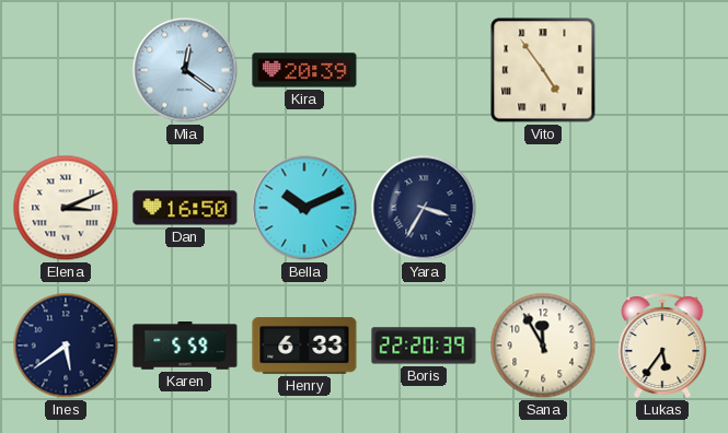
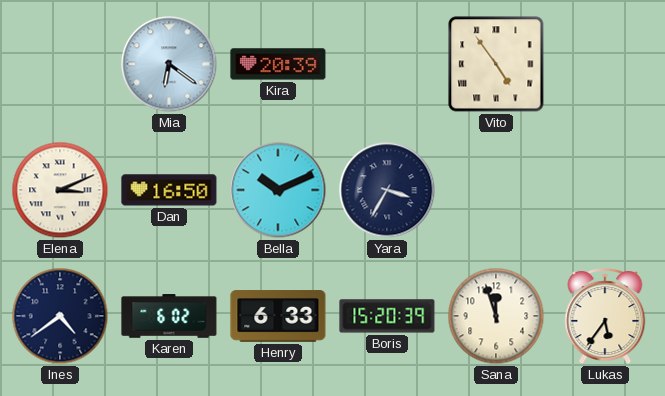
Mia: 12:21 -> 6:21
Ines: 5:39 -> 4:39
Karen: 5:59 -> 6:02
Boris: 22:20 -> 15:20
Sana: 11:55 -> 11:57
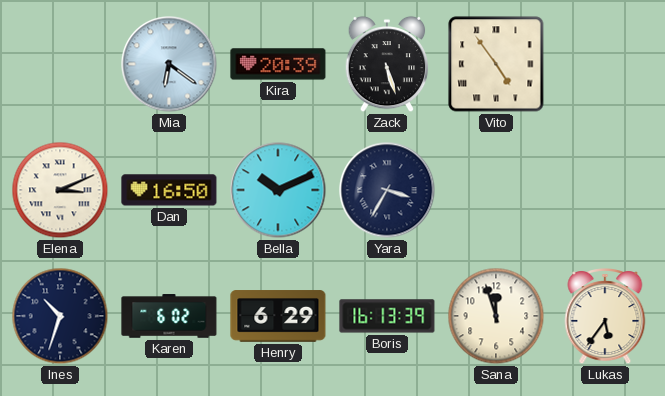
Zack: none -> 5:27
Ines: 4:39 -> 10:33
Henry: 6:33 -> 6:29
Boris: 15:20 -> 16:13
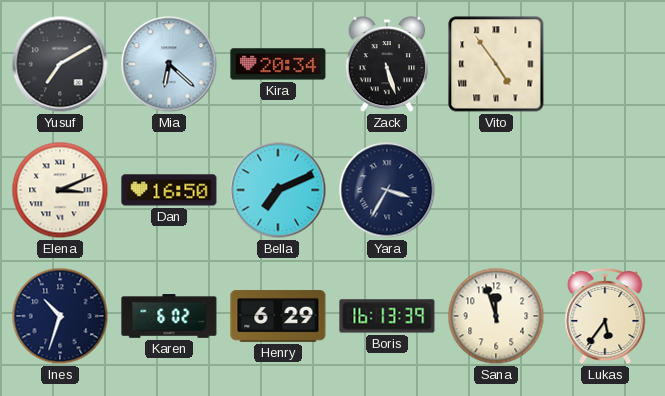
Yusuf: none -> 7:10
Mia: 6:21 -> 6:22
Kira: 20:39 -> 20:34
Bella: 10:11 -> 7:11
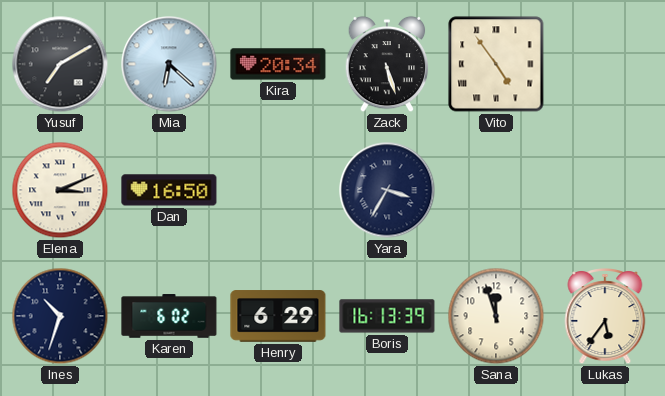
Bella: 7:11 -> none
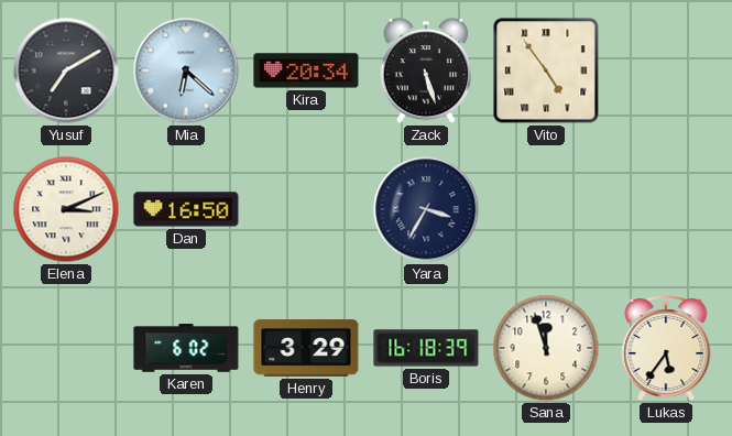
Ines: 10:33 -> none
Henry: 6:29 -> 3:29
Boris: 16:13 -> 16:18
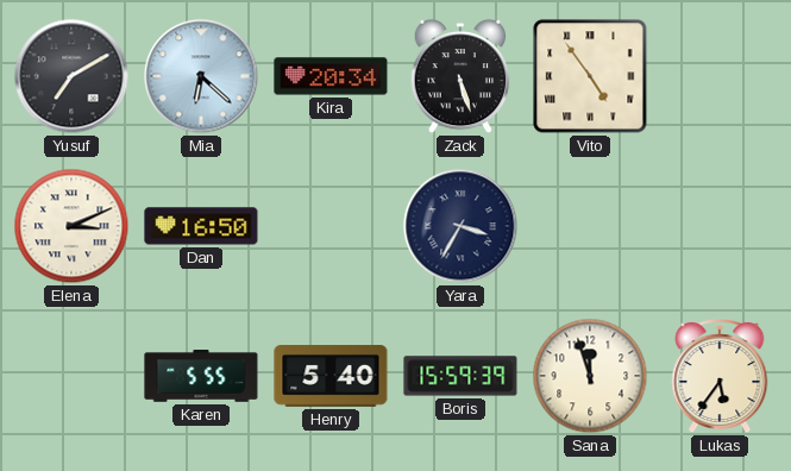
Karen: 6:02 -> 5:55
Henry: 3:29 -> 5:40
Boris: 16:18 -> 15:59
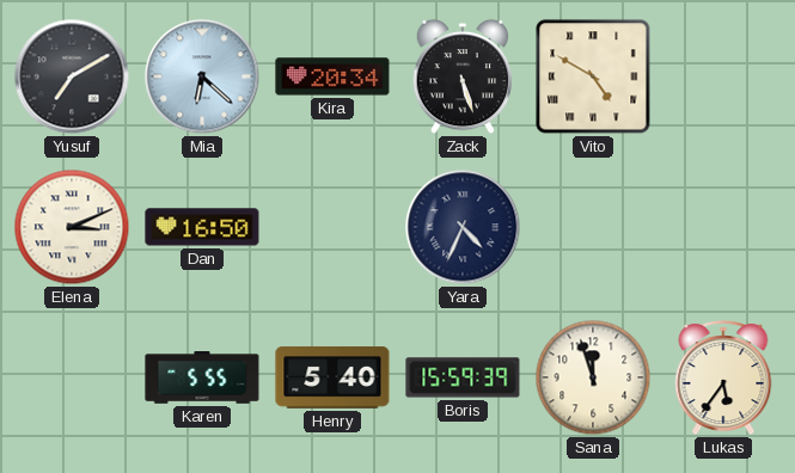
Vito: 4:54 -> 4:50
Yara: 3:35 -> 4:34
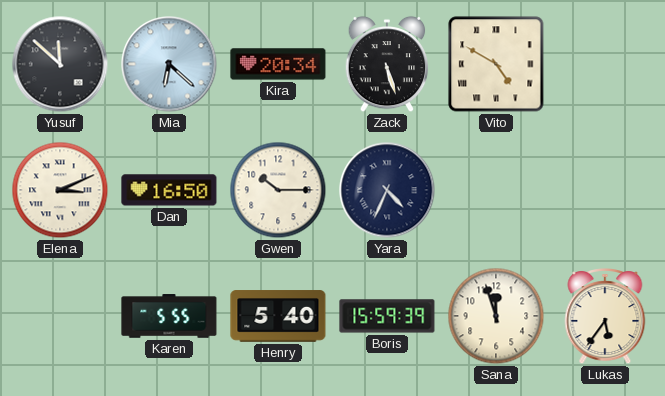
Yusuf: 7:10 -> 11:52
Gwen: none -> 10:15
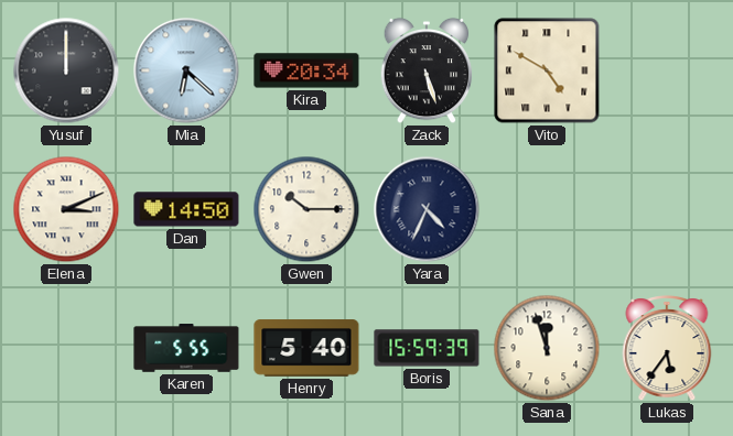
Yusuf: 11:52 -> 12:00
Dan: 16:50 -> 14:50
